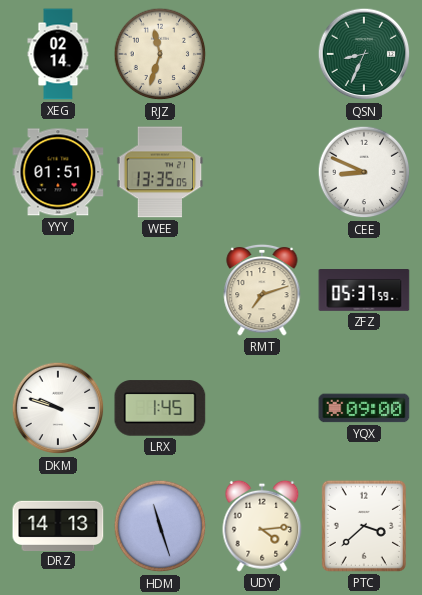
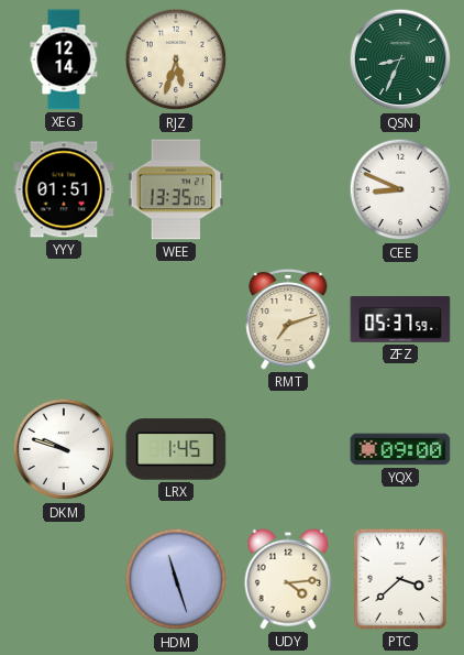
XEG: 02:14 -> 12:14
RJZ: 11:33 -> 5:33
DRZ: 14:13 -> none
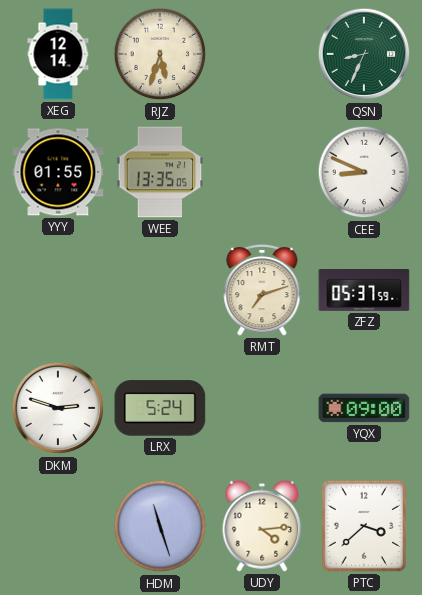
YYY: 01:51 -> 01:55
DKM: 9:48 -> 2:48
LRX: 1:45 -> 5:24
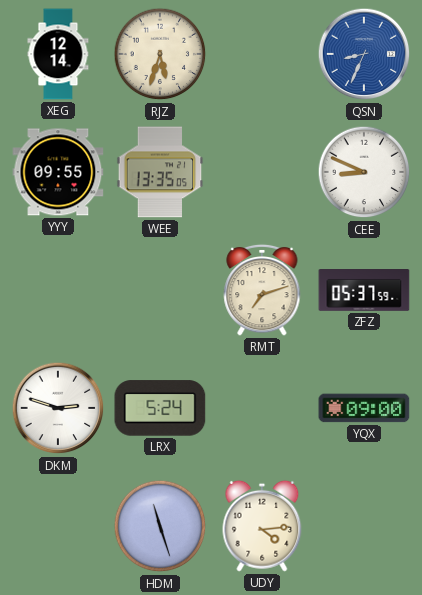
QSN dial: green -> blue
YYY: 01:55 -> 09:55
PTC: 3:38 -> none
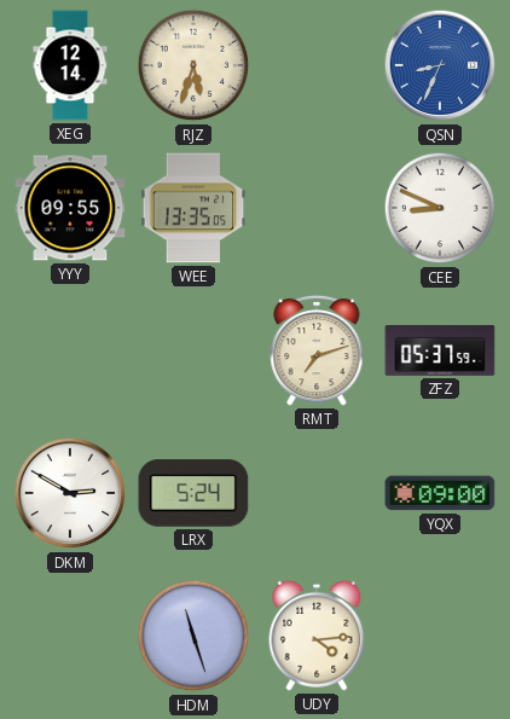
DKM: 2:48 -> 2:50
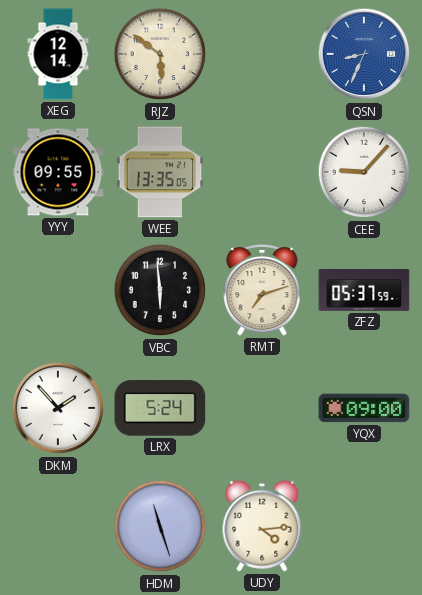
RJZ: 5:33 -> 5:51
CEE: 8:49 -> 9:07
VBC: none -> 5:59
DKM: 2:50 -> 1:53
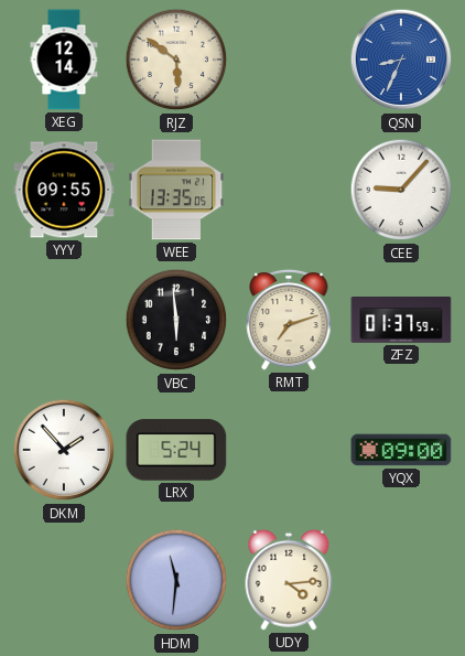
ZFZ: 05:37 -> 01:37
HDM: 11:27 -> 11:31
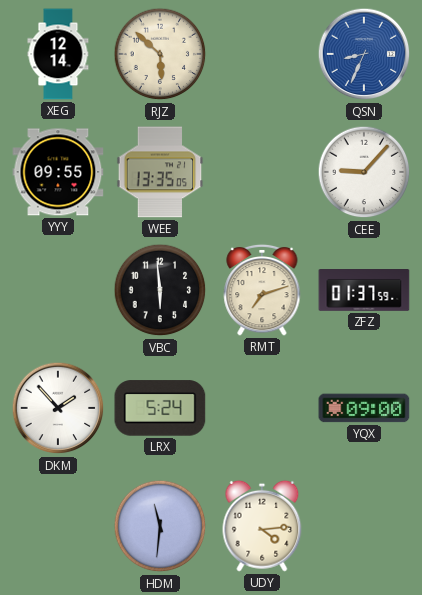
RJZ: 5:51 -> 5:52
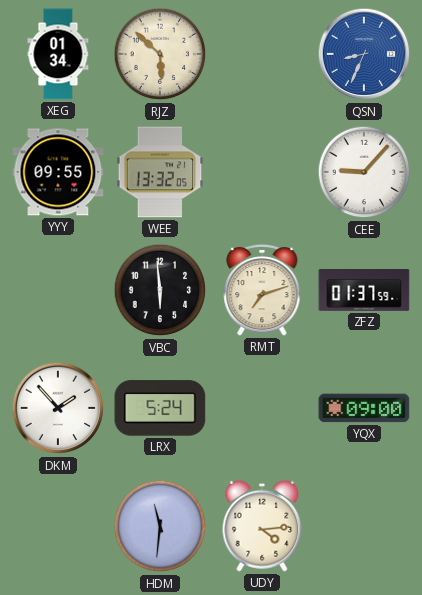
XEG: 12:14 -> 01:34
WEE: 13:35 -> 13:32
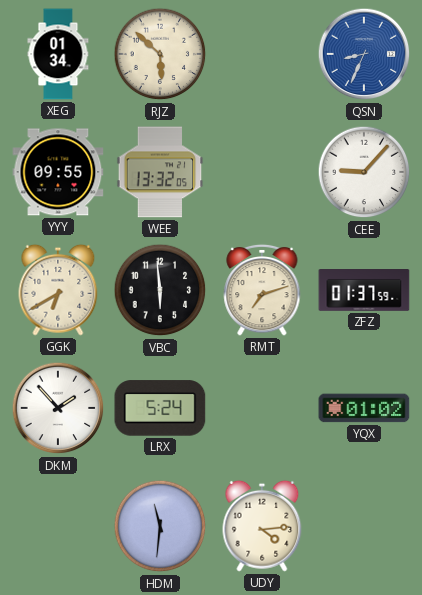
GGK: none -> 6:40
YQX: 09:00 -> 01:02
